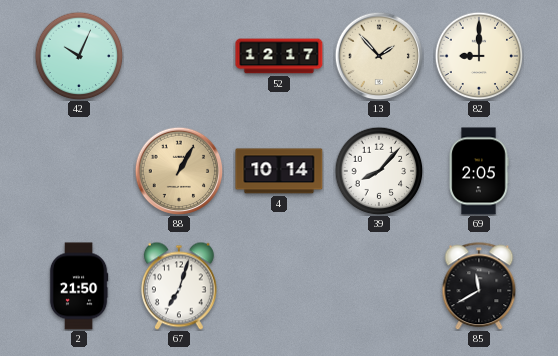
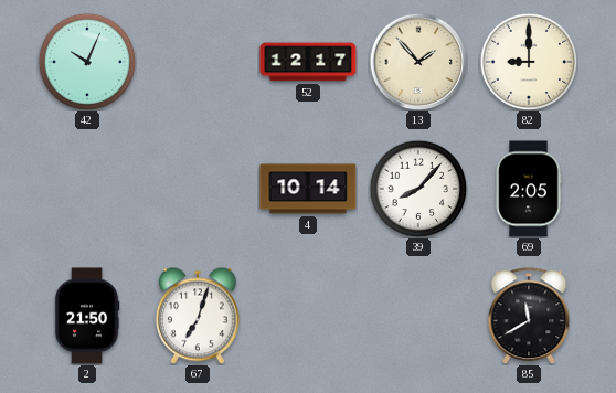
88: 1:05 -> none
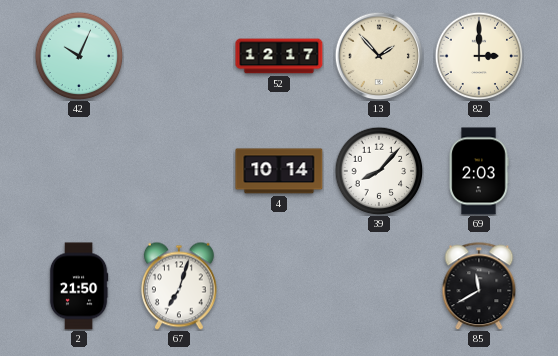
82: 9:00 -> 3:00
69: 2:05 -> 2:03
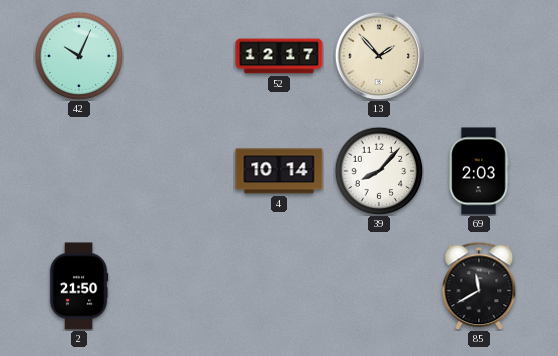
82: 3:00 -> none
67: 7:03 -> none
